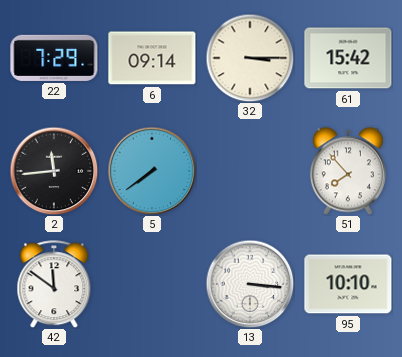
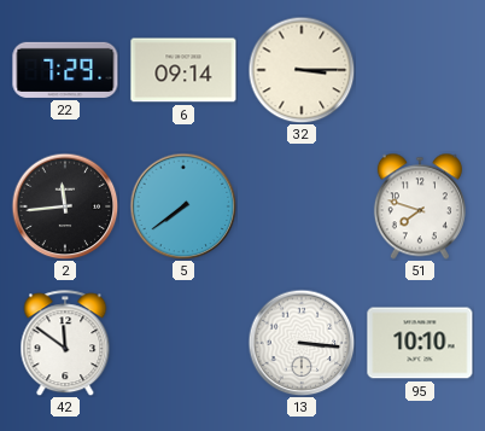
61: 15:42 -> none
51: 7:53 -> 7:48
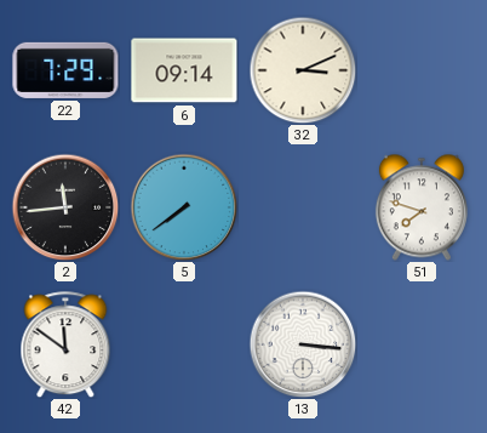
32: 3:15 -> 3:11
95: 10:10 -> none
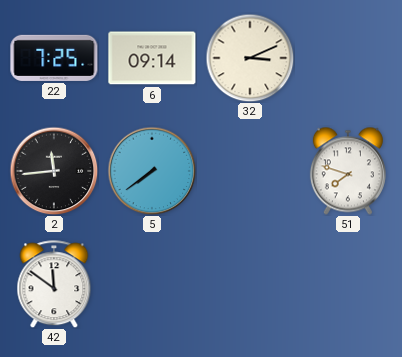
22: 7:29 -> 7:25
13: 3:16 -> none
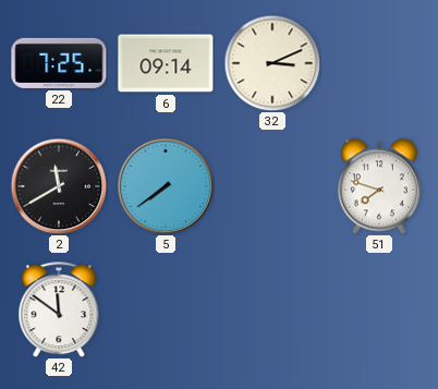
2: 11:44 -> 11:40
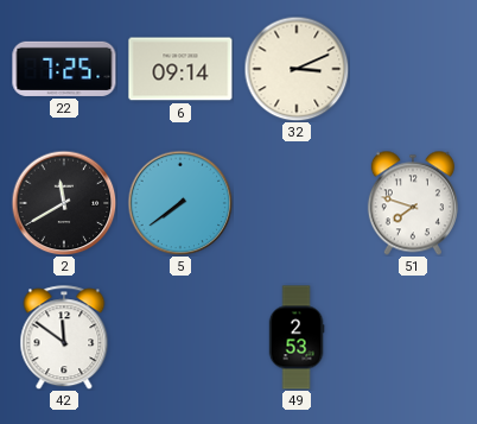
49: none -> 2:53
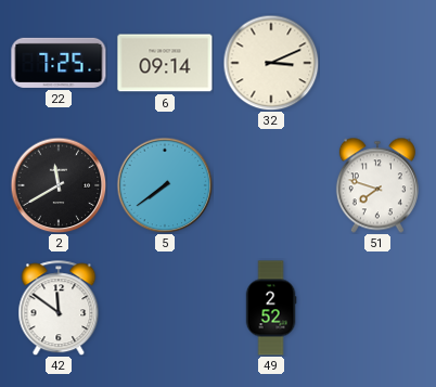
49: 2:53 -> 2:52
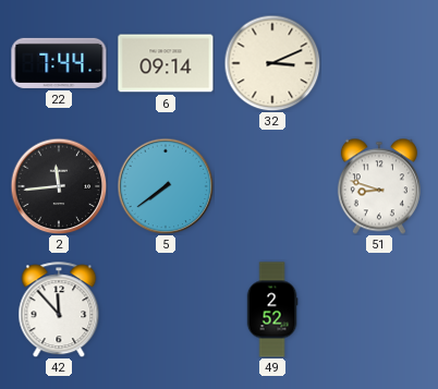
22: 7:25 -> 7:44
2: 11:40 -> 11:44
51: 7:48 -> 8:48
42: 11:51 -> 11:53
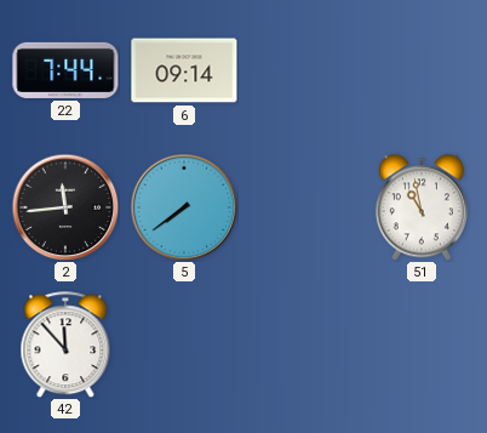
32: 3:11 -> none
51: 8:48 -> 10:58
49: 2:52 -> none
